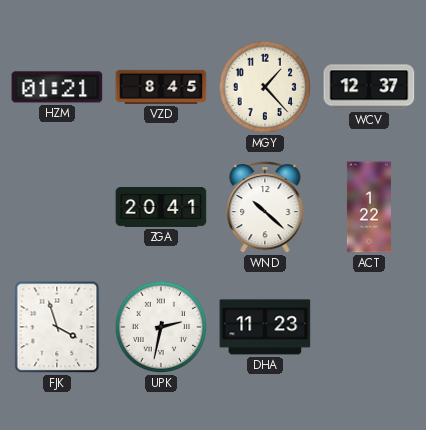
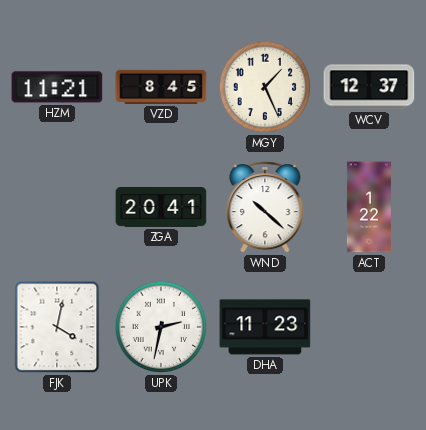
HZM: 01:21 -> 11:21
MGY: 1:23 -> 1:26
FJK: 3:57 -> 4:02
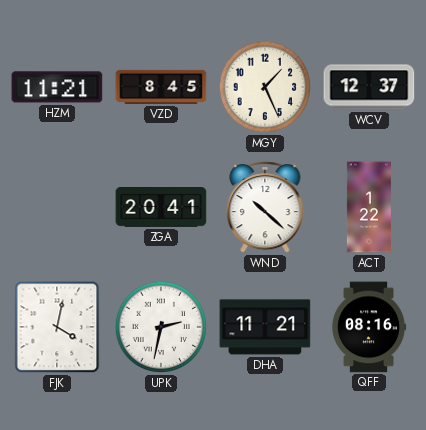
DHA: 11:23 -> 11:21
QFF: none -> 08:16
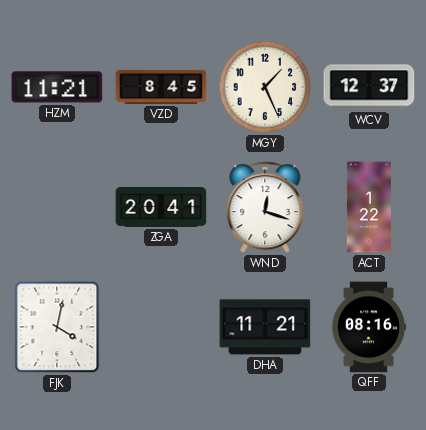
WND: 10:22 -> 12:18
UPK: 2:32 -> none
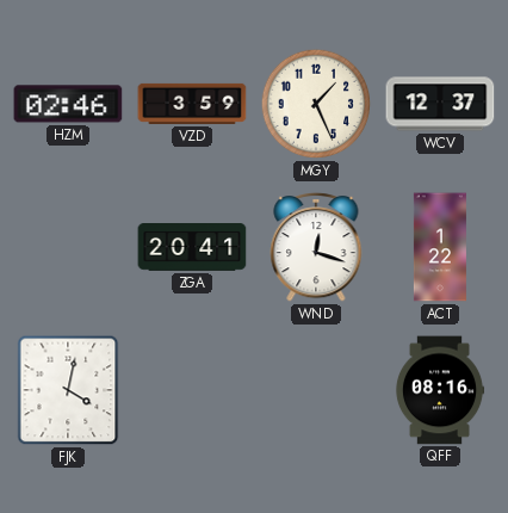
HZM: 11:21 -> 02:46
VZD: 8:45 -> 3:59
DHA: 11:21 -> none
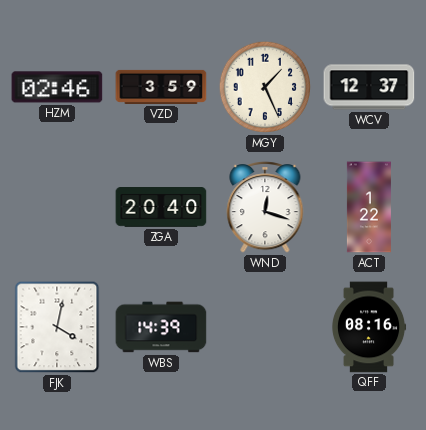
ZGA: 20:41 -> 20:40
WBS: none -> 14:39
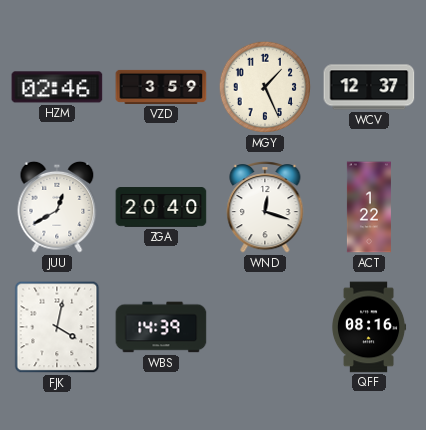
JUU: none -> 12:40
